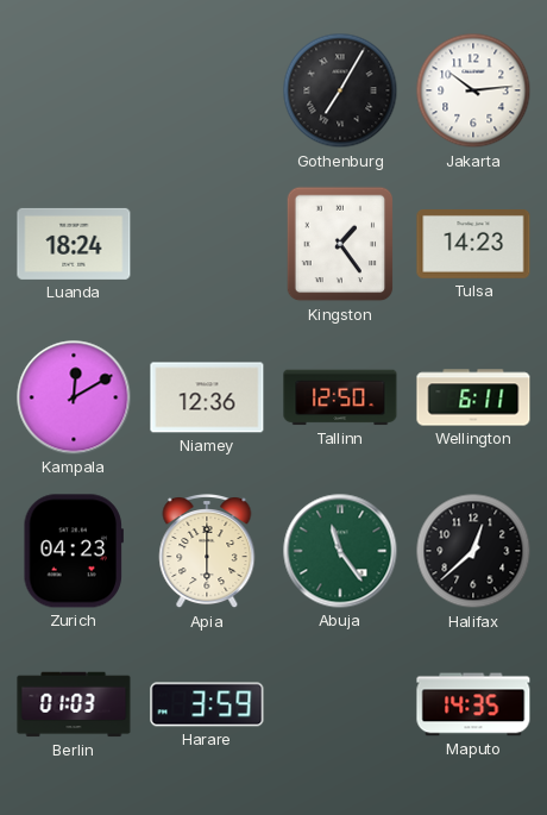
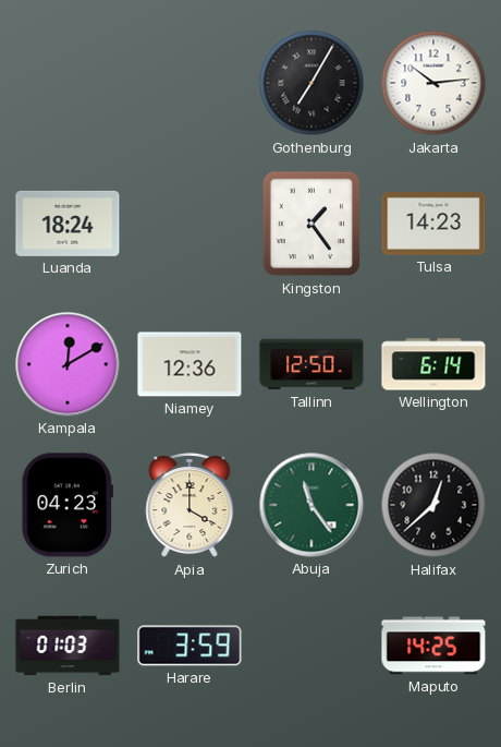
Wellington: 6:11 -> 6:14
Apia: 6:00 -> 4:00
Maputo: 14:35 -> 14:25
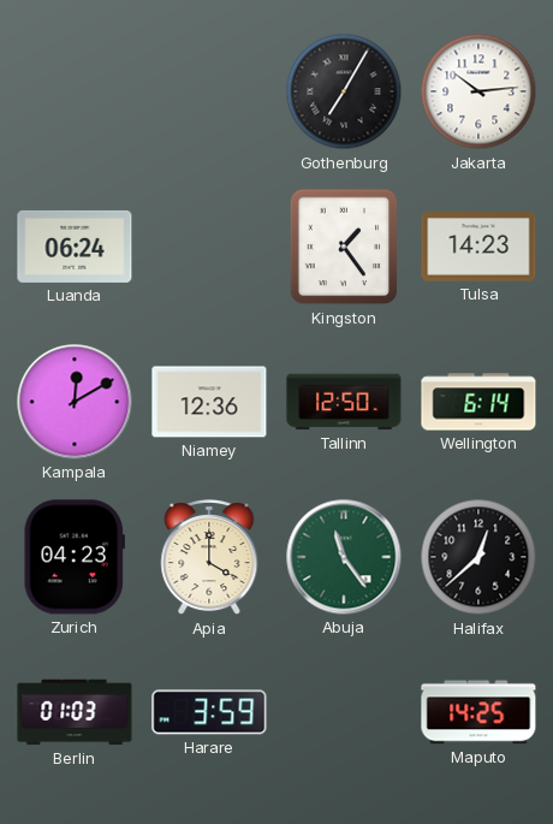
Luanda: 18:24 -> 06:24
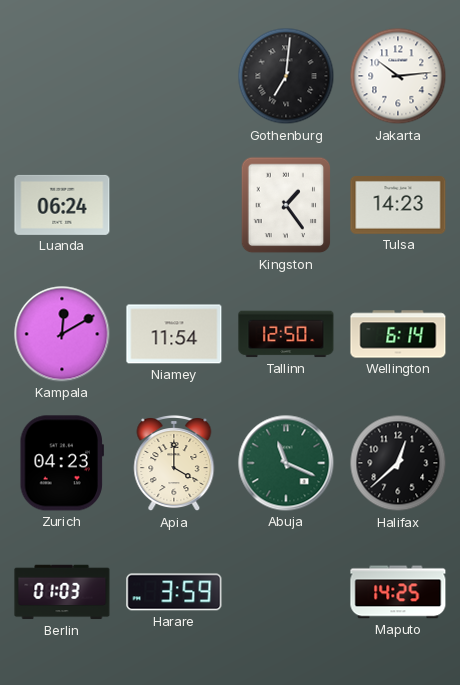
Gothenburg: 7:05 -> 7:01
Niamey: 12:36 -> 11:54
Abuja: 11:24 -> 11:19
